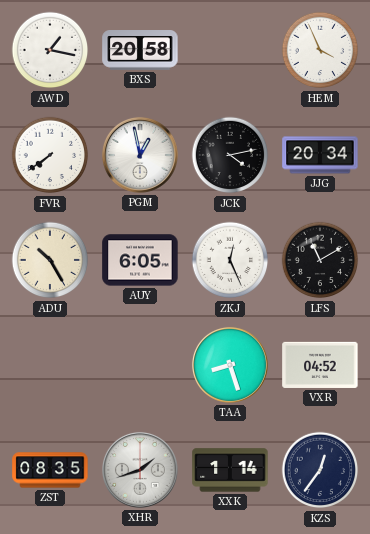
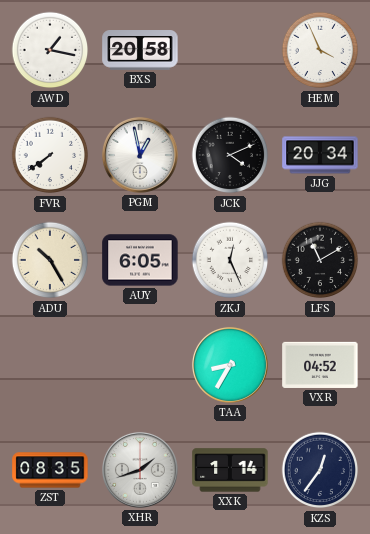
JCK: 4:13 -> 4:11
TAA: 8:27 -> 8:35
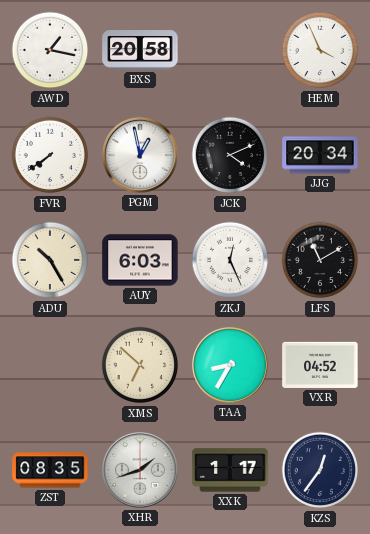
AUY: 6:05 -> 6:03
XMS: none -> 6:52
XXK: 1:14 -> 1:17
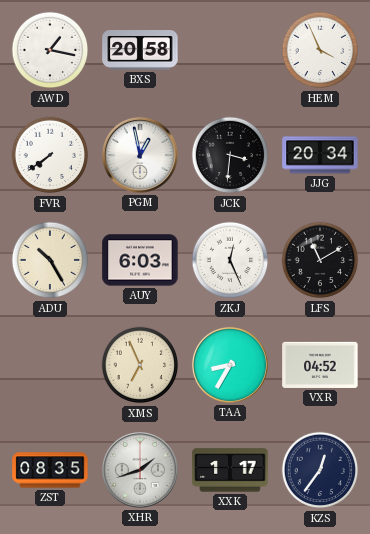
JCK: 4:11 -> 3:31
XMS: 6:52 -> 6:56
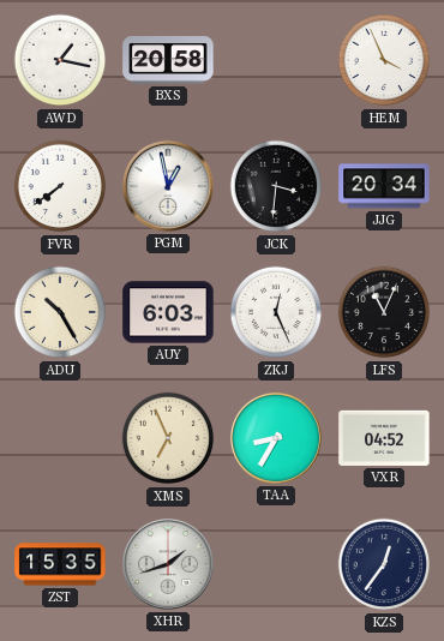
LFS: 11:10 -> 11:04
ZST: 08:35 -> 15:35
XXK: 1:17 -> none
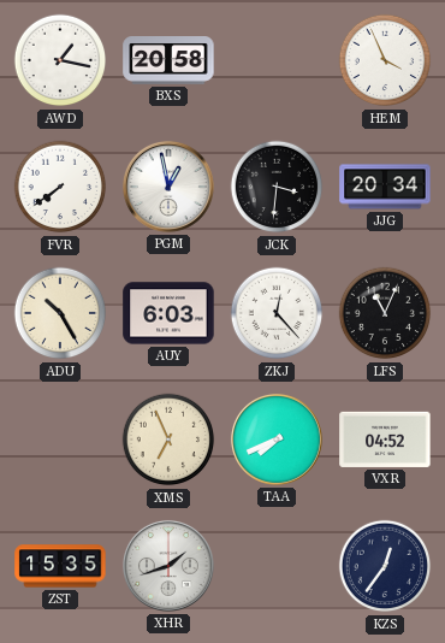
ZKJ: 12:26 -> 12:23
TAA: 8:35 -> 7:41
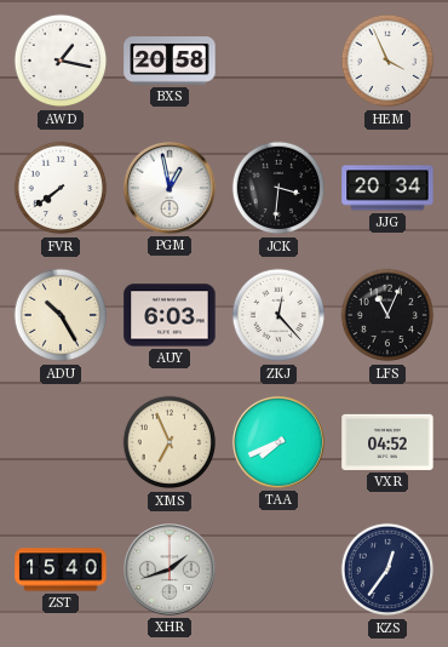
ZST: 15:35 -> 15:40
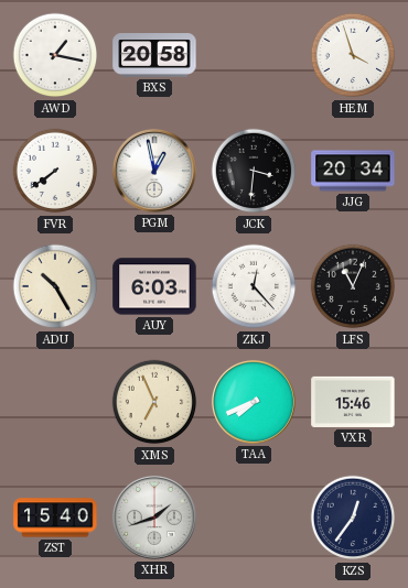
HEM: 3:56 -> 3:57
VXR: 04:52 -> 15:46
